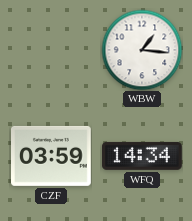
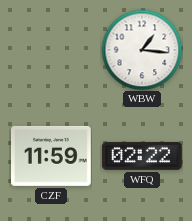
CZF: 03:59 -> 11:59
WFQ: 14:34 -> 02:22
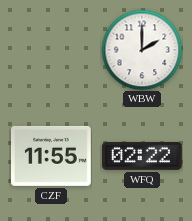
WBW: 1:16 -> 2:00
CZF: 11:59 -> 11:55
